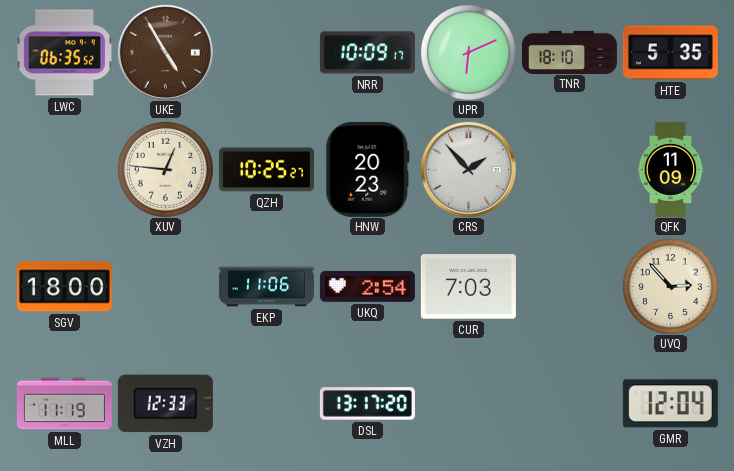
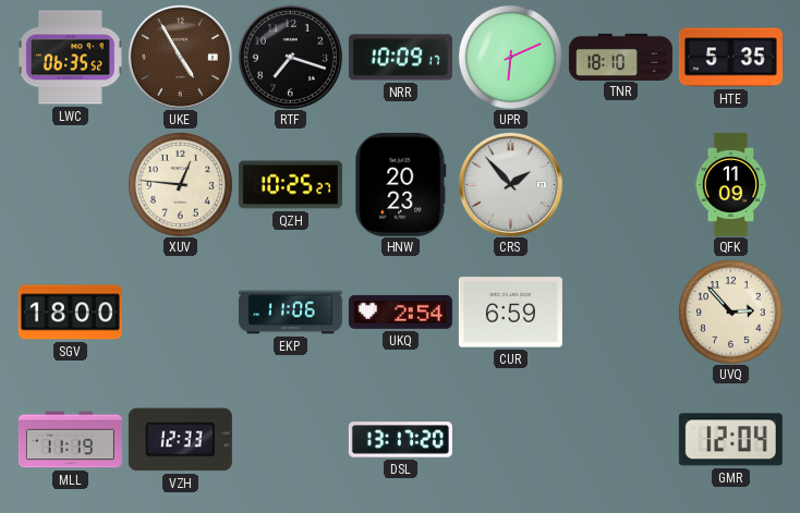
RTF: none -> 7:18
CUR: 7:03 -> 6:59
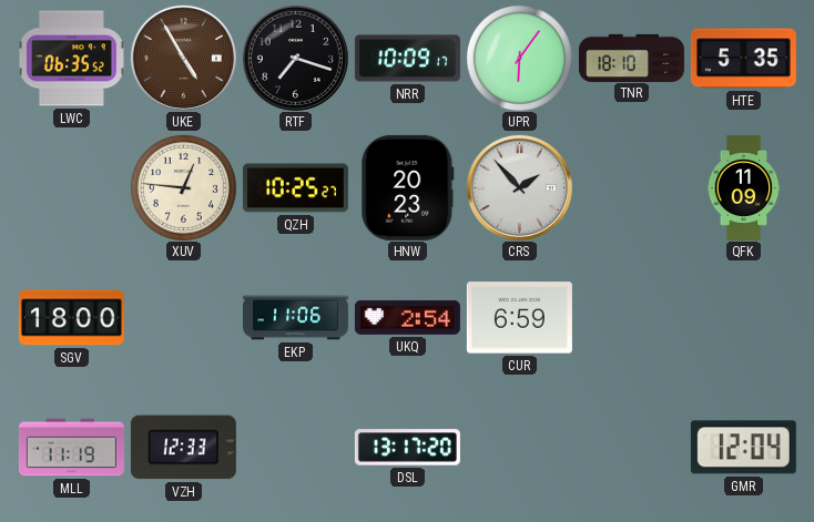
UPR: 6:11 -> 6:06
UVQ: 2:53 -> none
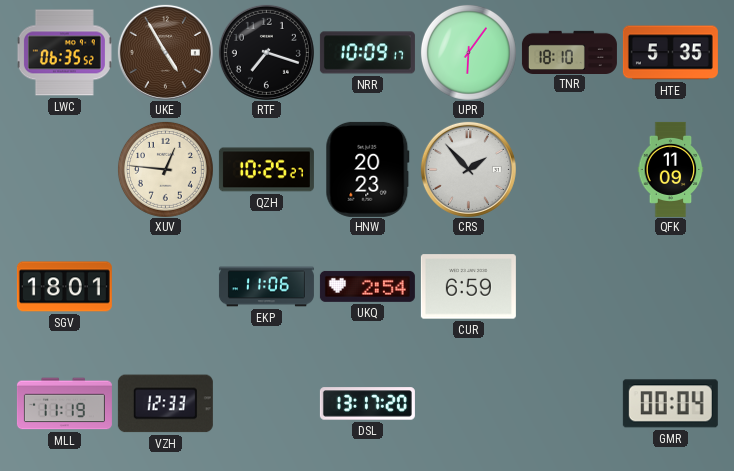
SGV: 18:00 -> 18:01
GMR: 12:04 -> 00:04
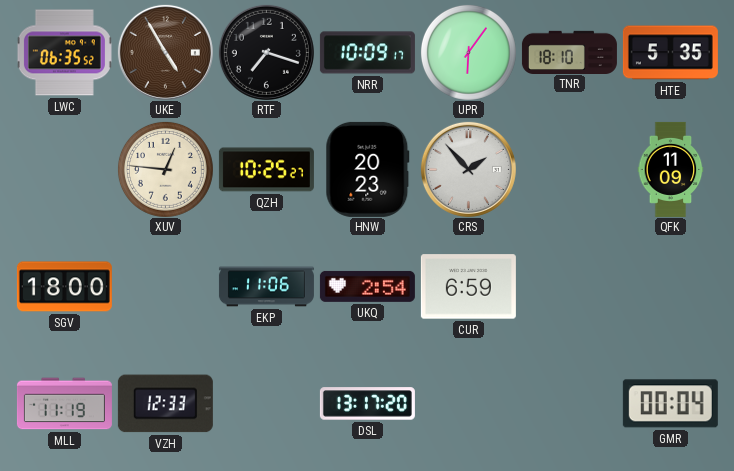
SGV: 18:01 -> 18:00
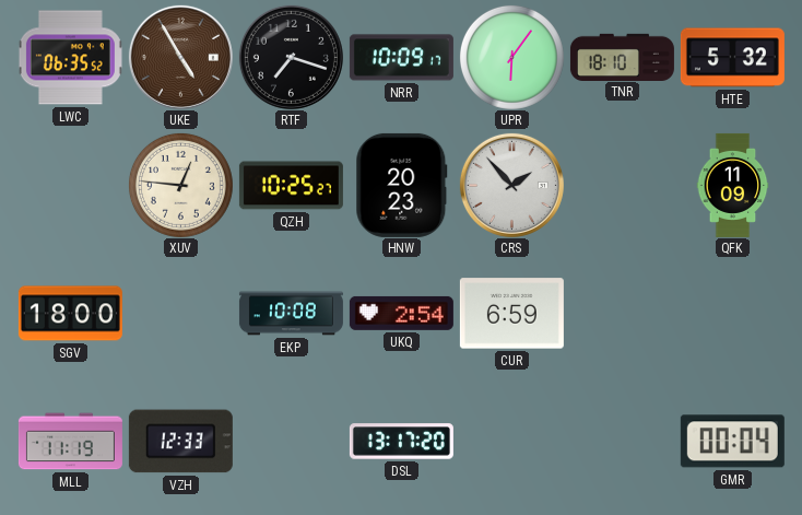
HTE: 5:35 -> 5:32
EKP: 11:06 -> 10:08
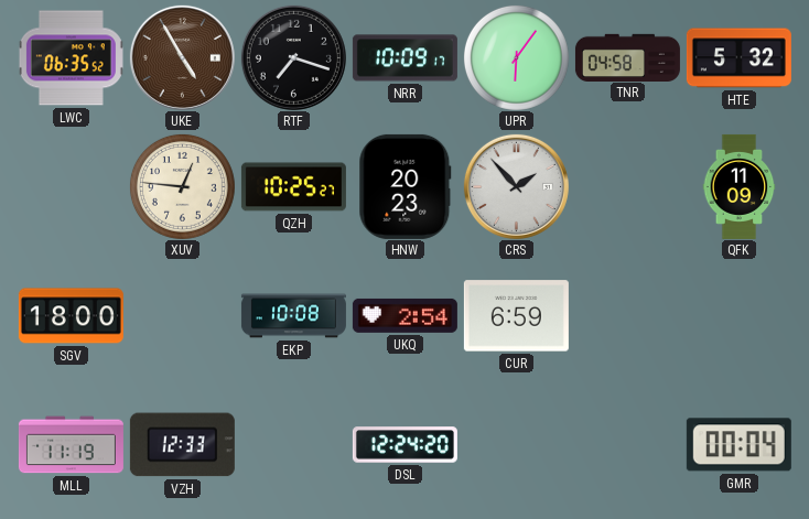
TNR: 18:10 -> 04:58
DSL: 13:17 -> 12:24
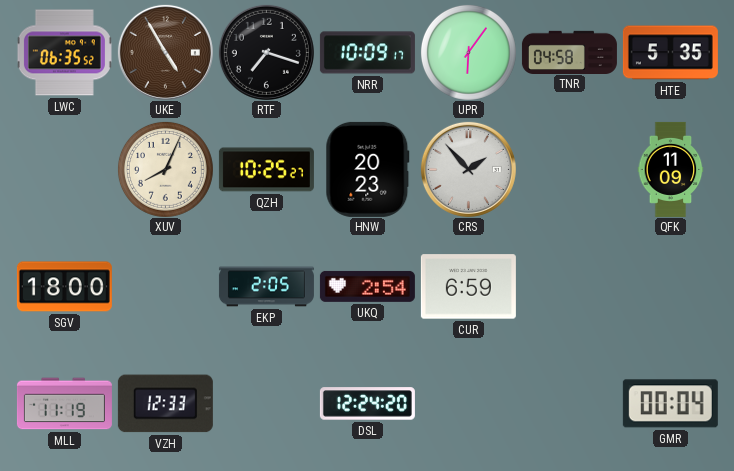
HTE: 5:32 -> 5:35
XUV: 12:46 -> 8:04
EKP: 10:08 -> 2:05
